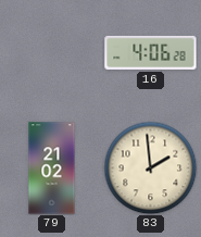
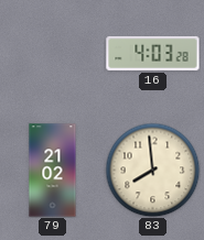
16: 4:06 -> 4:03
83: 1:59 -> 7:59
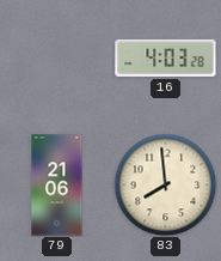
79: 21:02 -> 21:06
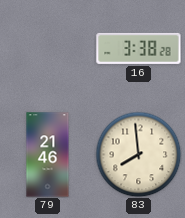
16: 4:03 -> 3:38
79: 21:06 -> 21:46
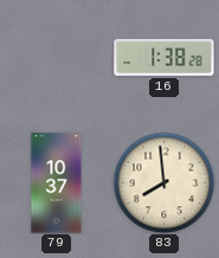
16: 3:38 -> 1:38
79: 21:46 -> 10:37
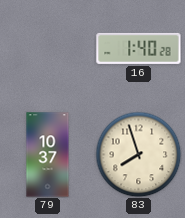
16: 1:38 -> 1:40
83: 7:59 -> 7:57
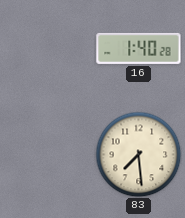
79: 10:37 -> none
83: 7:57 -> 7:29
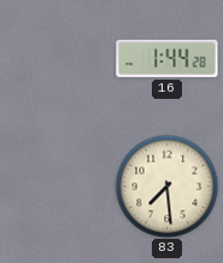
16: 1:40 -> 1:44
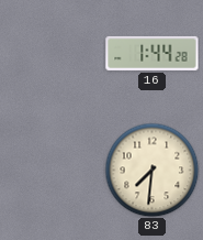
83: 7:29 -> 7:31
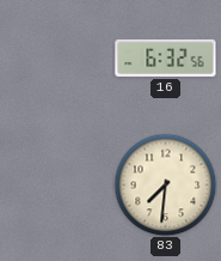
16: 1:44 -> 6:32
